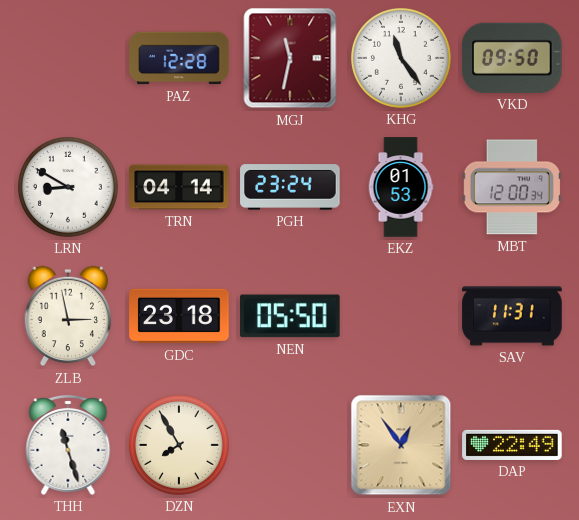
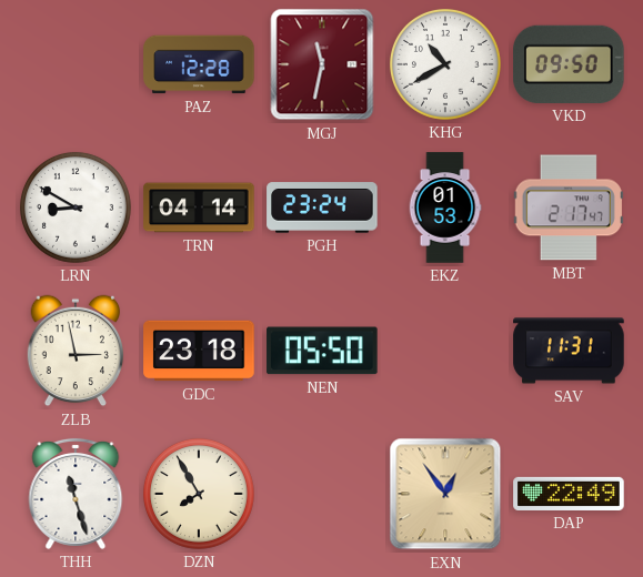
KHG: 11:24 -> 10:40
MBT: 12:00 -> 2:17
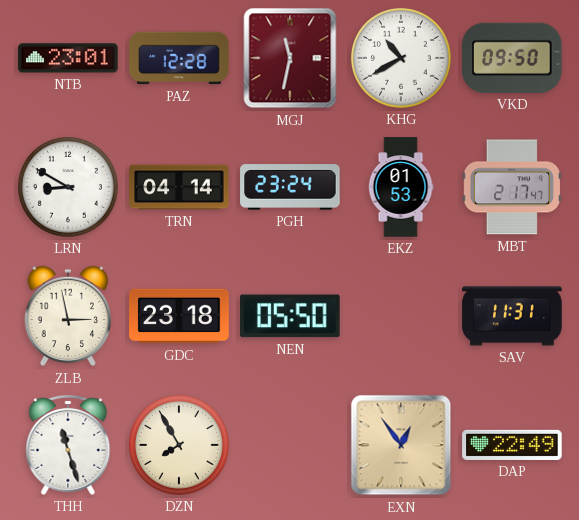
NTB: none -> 23:01
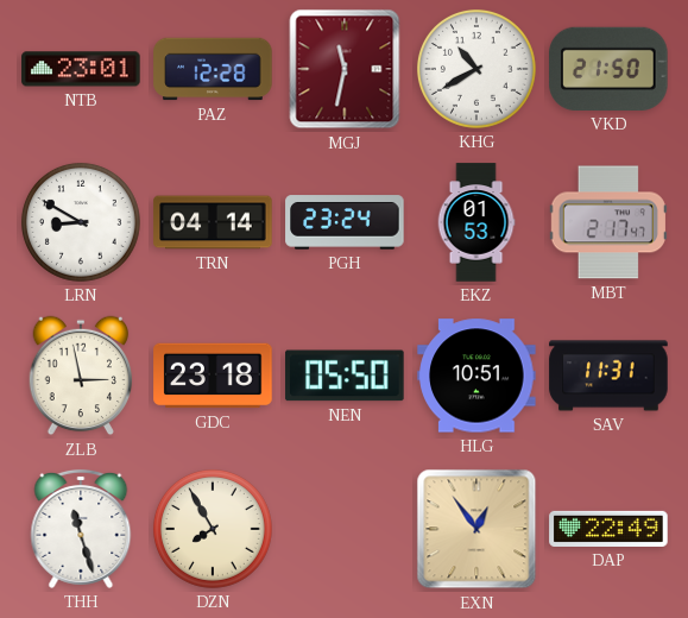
VKD: 09:50 -> 21:50
HLG: none -> 10:51
